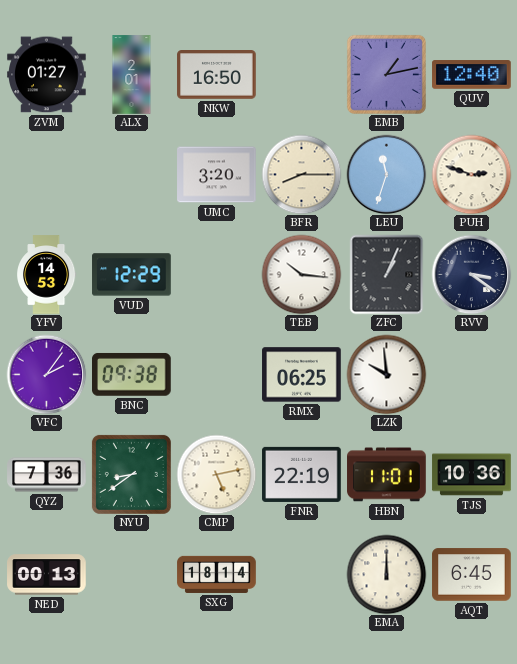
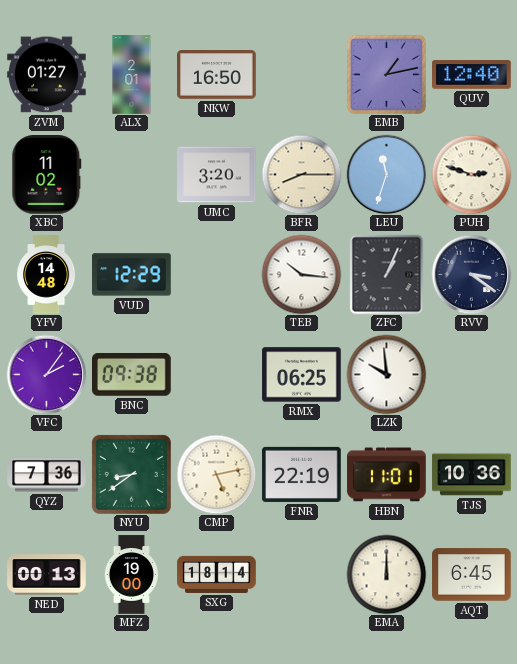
XBC: none -> 11:02
YFV: 14:53 -> 14:48
MFZ: none -> 19:00
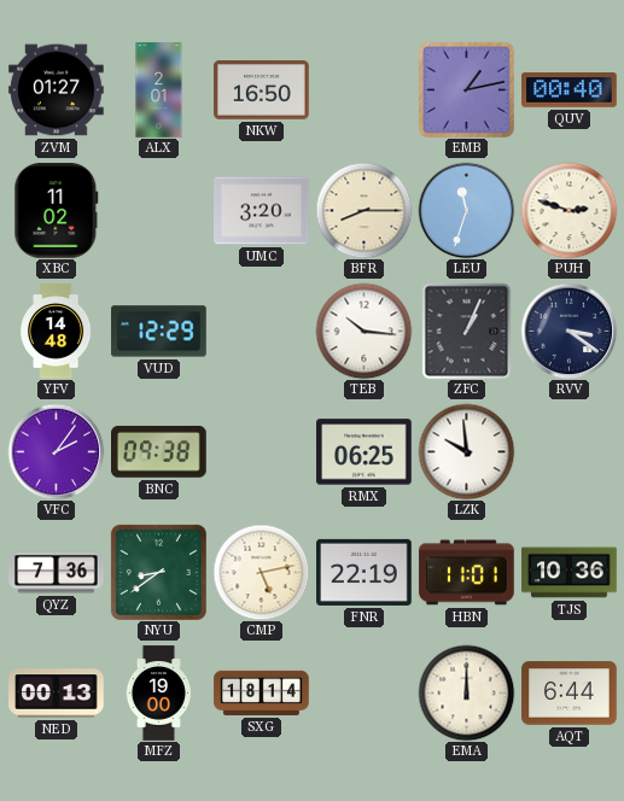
QUV: 12:40 -> 00:40
AQT: 6:45 -> 6:44
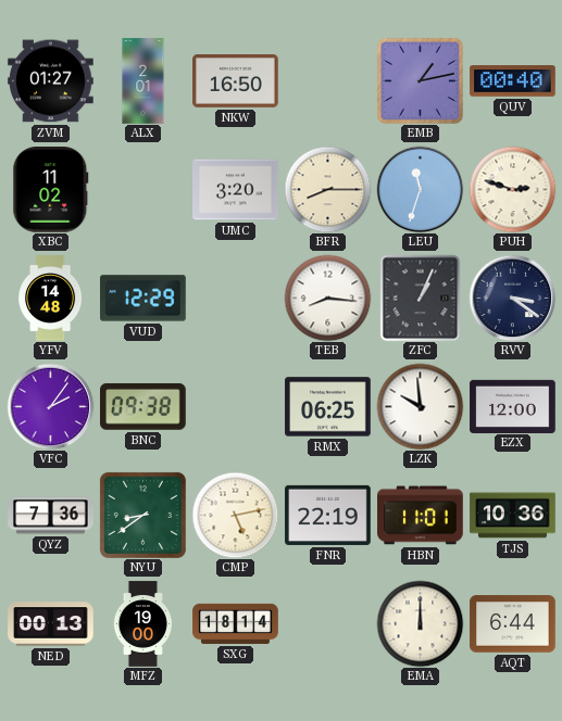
TEB: 10:16 -> 8:16
EZX: none -> 12:00
